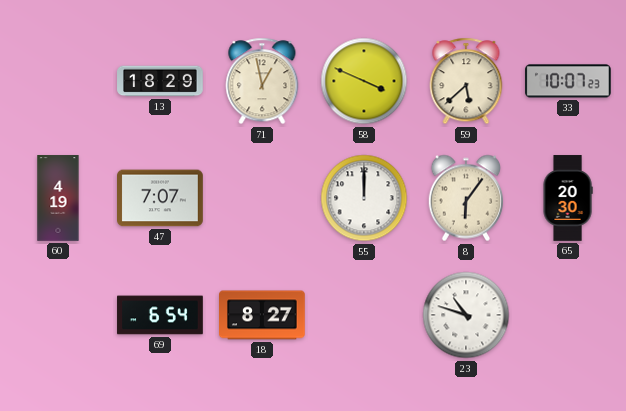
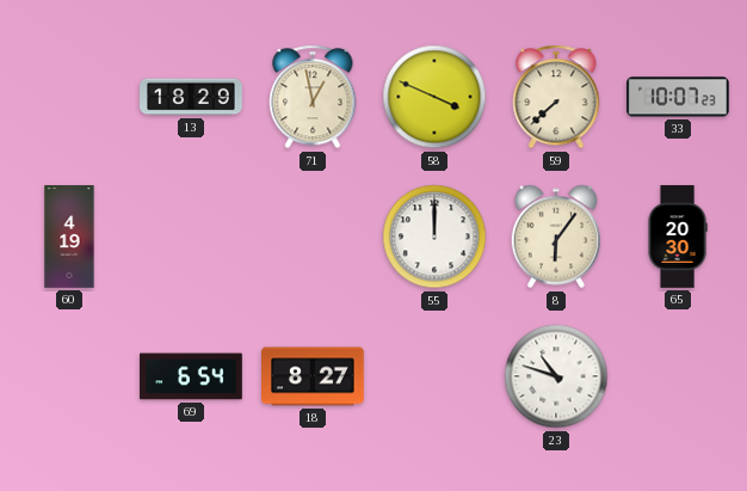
59: 5:38 -> 7:38
47: 7:07 -> none
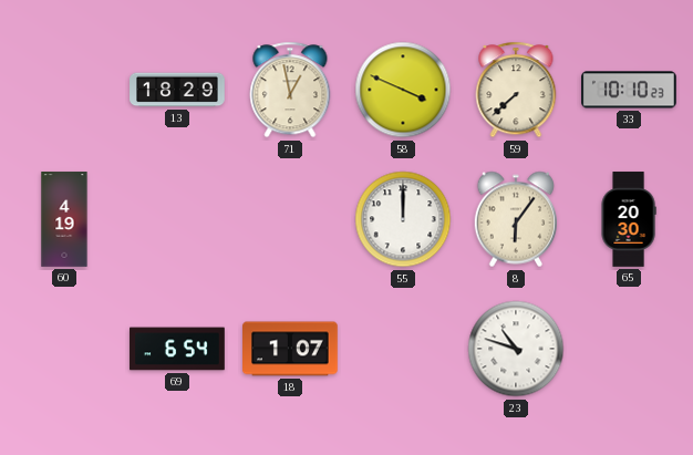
33: 10:07 -> 10:10
18: 8:27 -> 1:07
